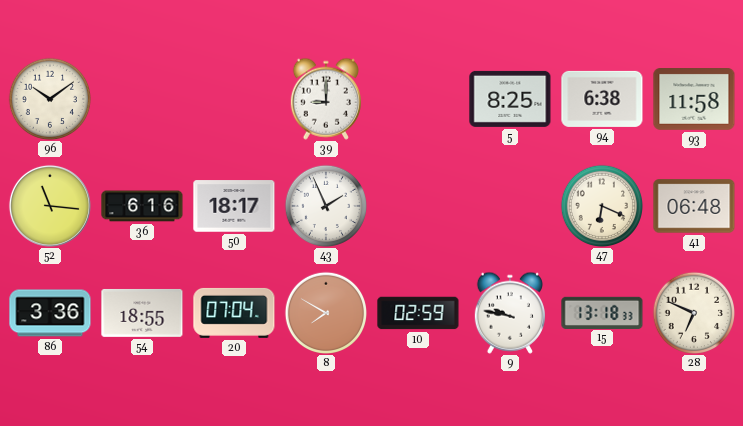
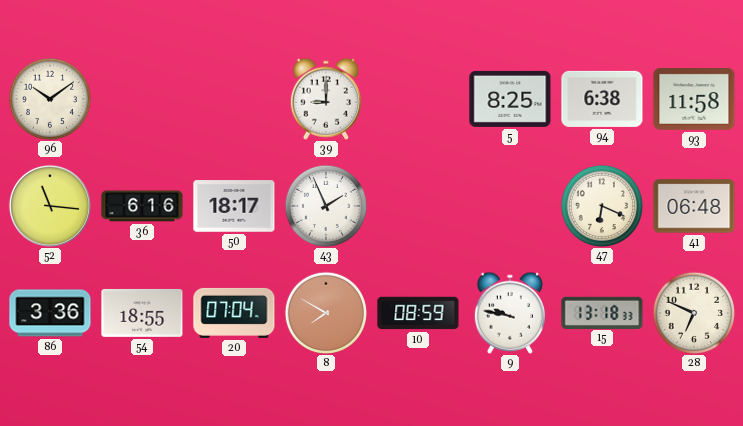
10: 02:59 -> 08:59
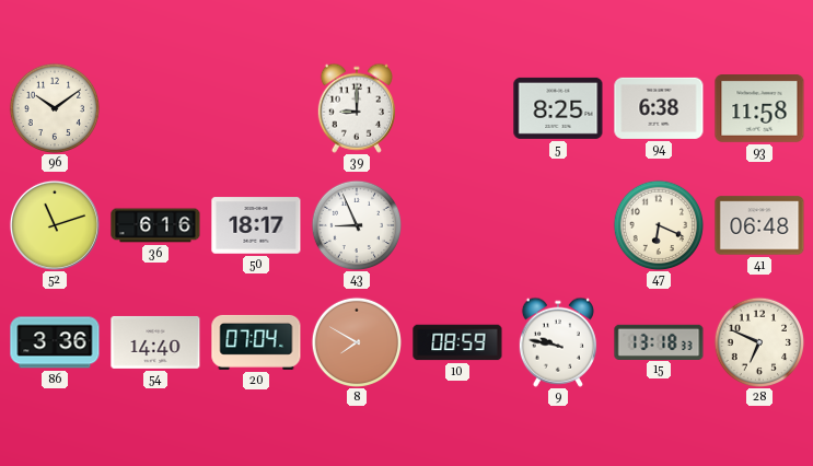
52: 11:16 -> 11:12
43: 1:56 -> 8:56
54: 18:55 -> 14:40
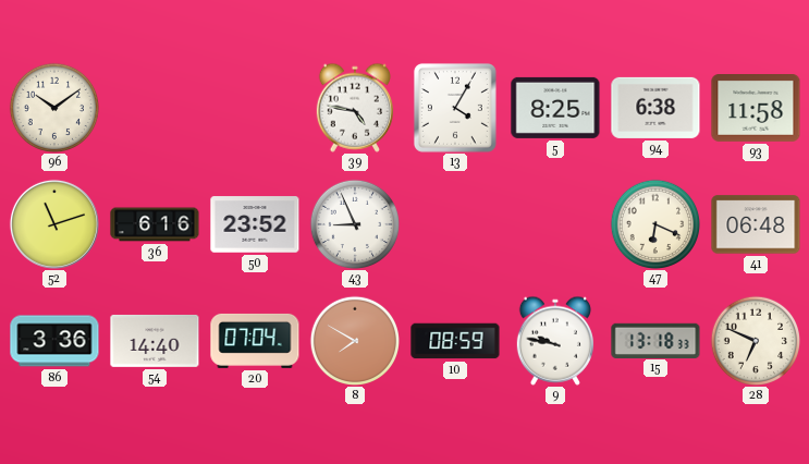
39: 9:00 -> 4:47
13: none -> 4:05
50: 18:17 -> 23:52
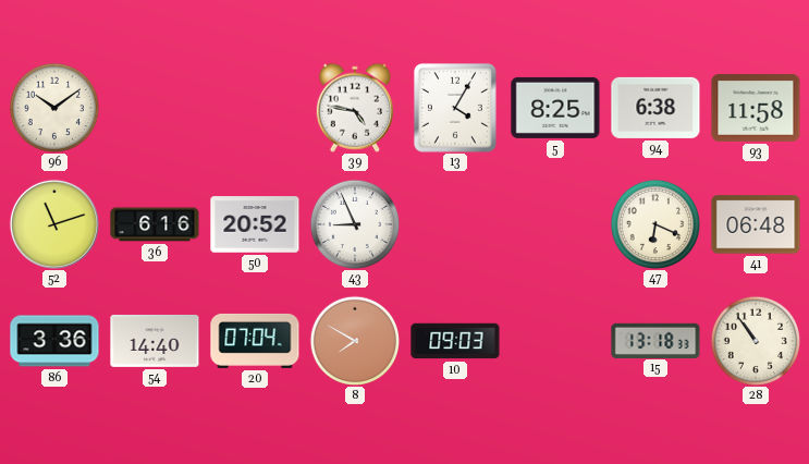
50: 23:52 -> 20:52
10: 08:59 -> 09:03
9: 9:47 -> none
28: 6:49 -> 10:54
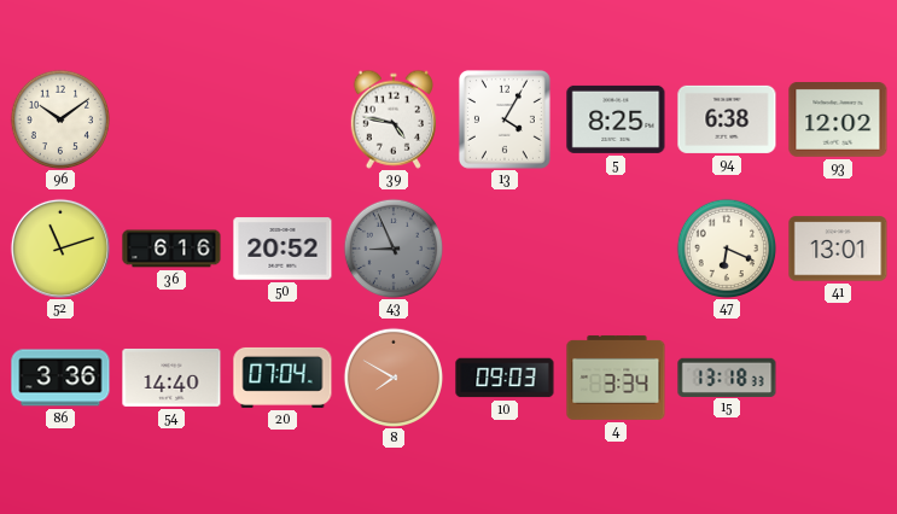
93: 11:58 -> 12:02
43 dial: white -> grey
41: 06:48 -> 13:01
4: none -> 3:34
28: 10:54 -> none
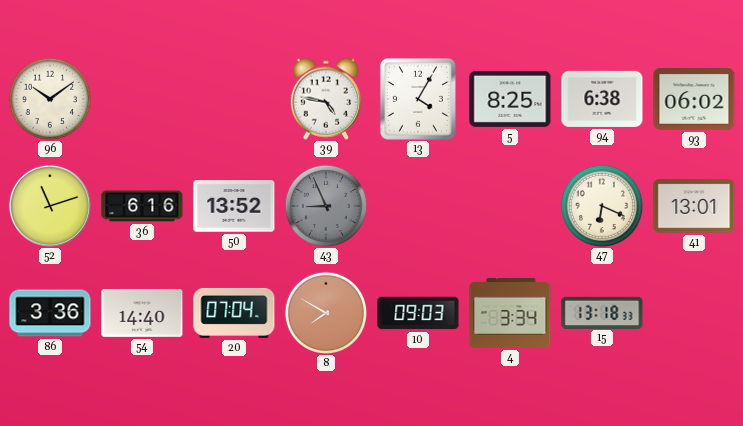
93: 12:02 -> 06:02
50: 20:52 -> 13:52
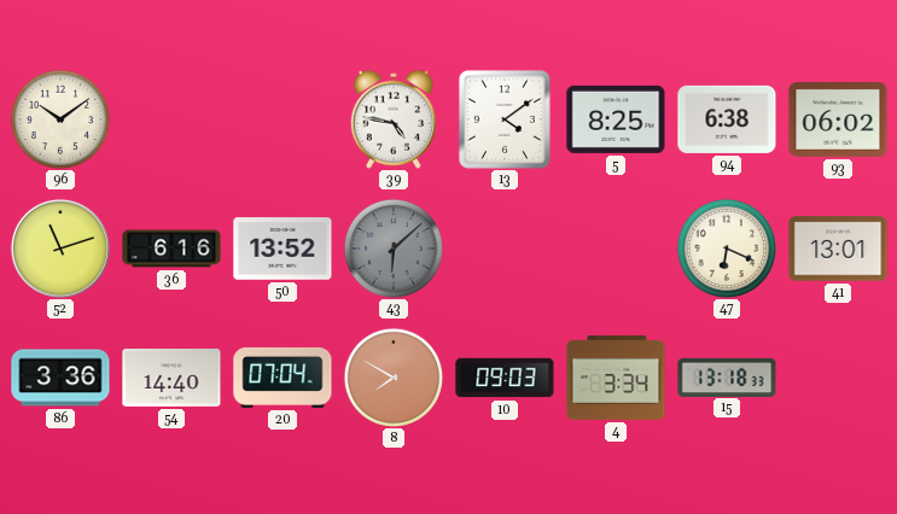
13: 4:05 -> 4:09
43: 8:56 -> 6:08
